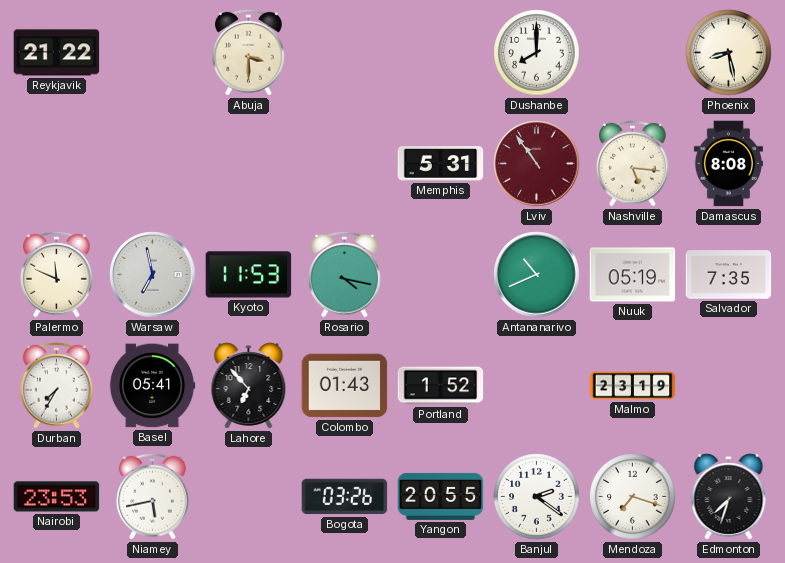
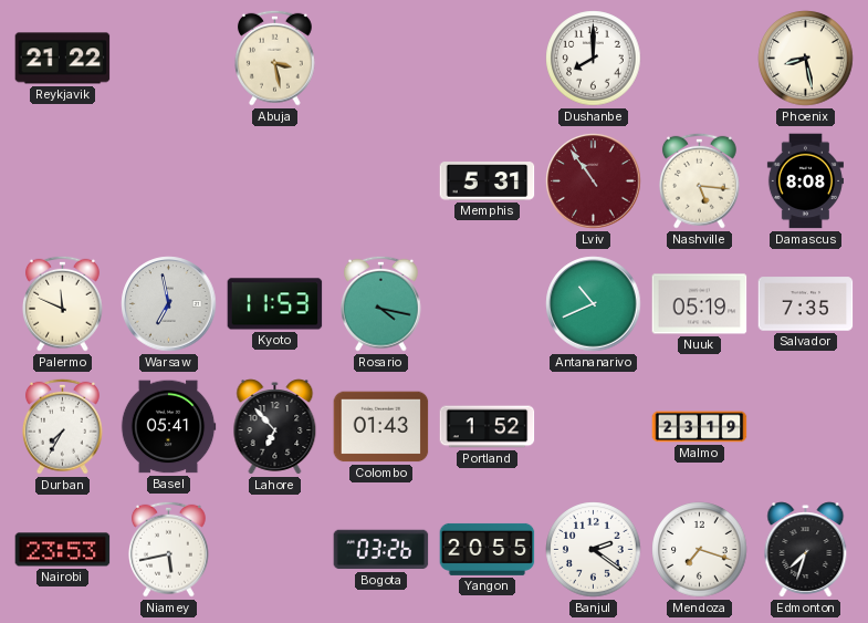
Abuja: 3:30 -> 3:28
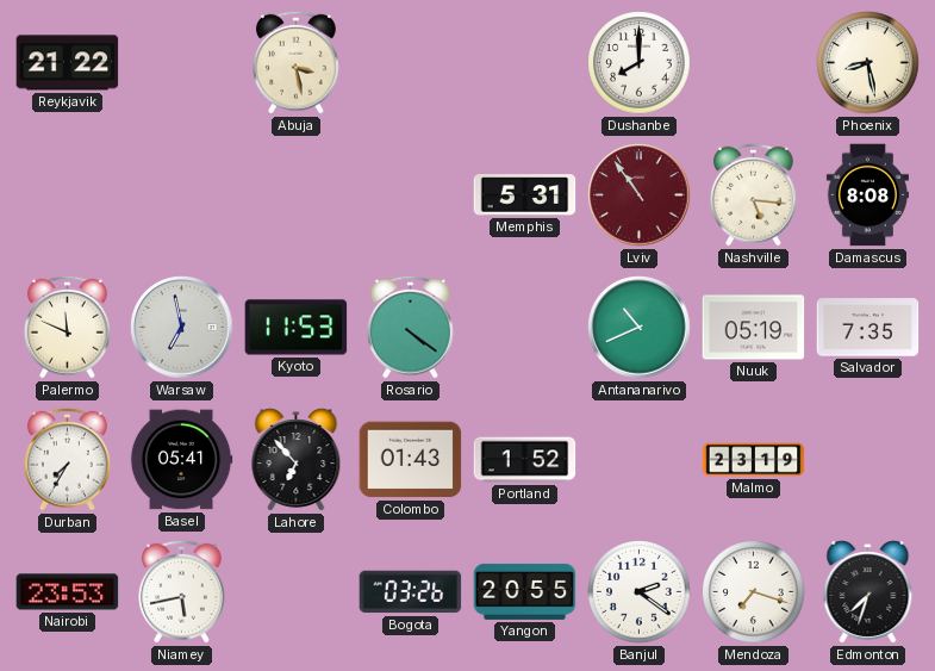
Rosario: 4:17 -> 4:21
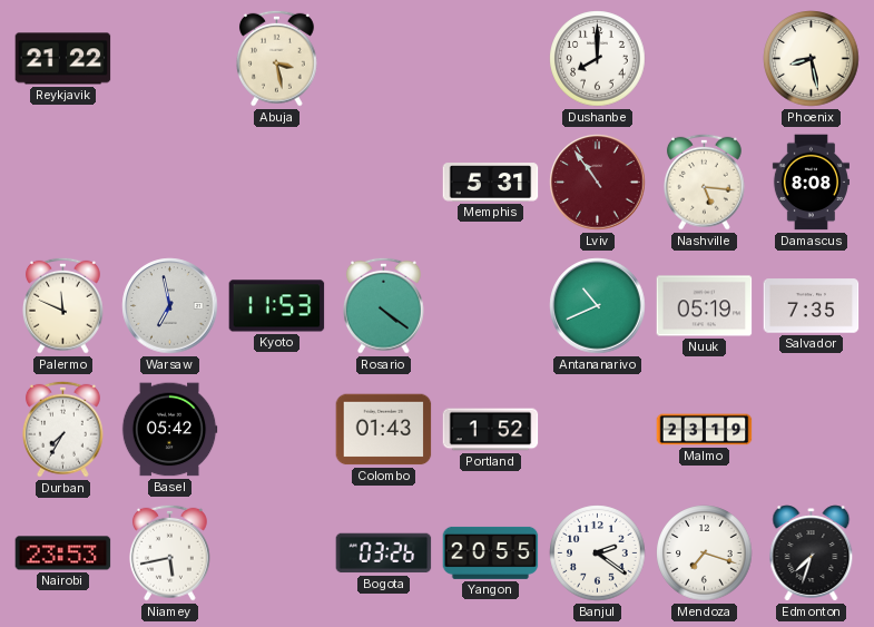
Basel: 05:41 -> 05:42
Lahore: 6:53 -> none
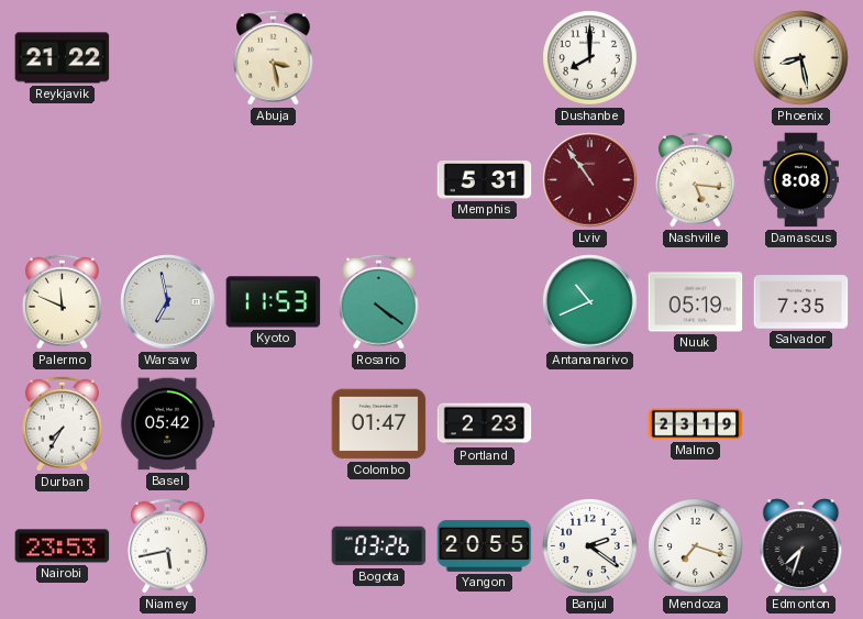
Colombo: 01:43 -> 01:47
Portland: 1:52 -> 2:23
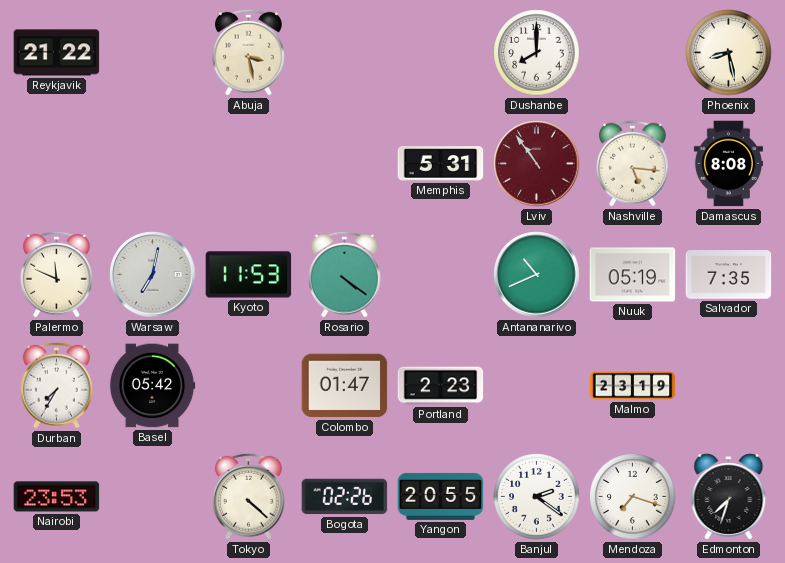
Warsaw: 6:58 -> 7:02
Niamey: 5:43 -> none
Tokyo: none -> 4:22
Bogota: 03:26 -> 02:26
